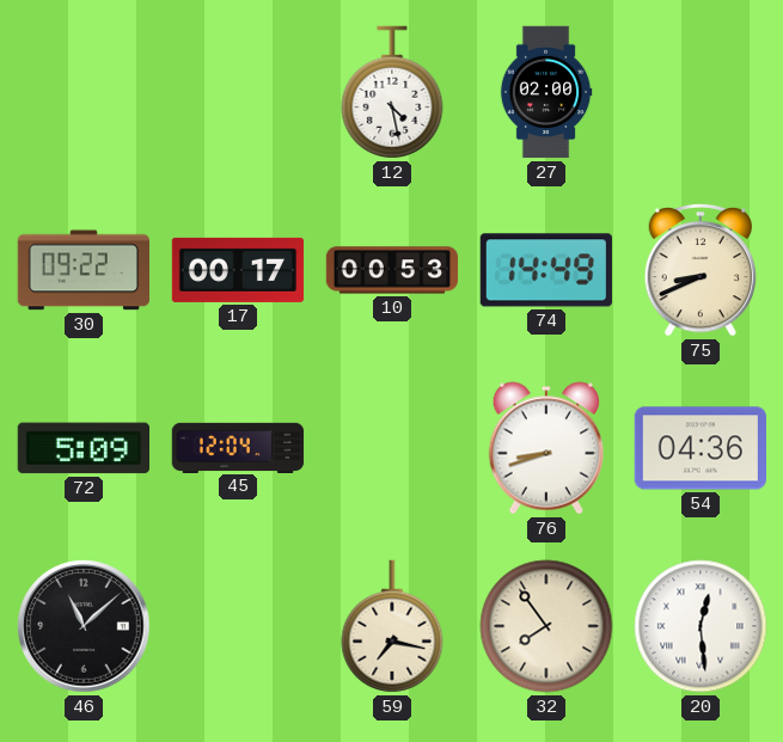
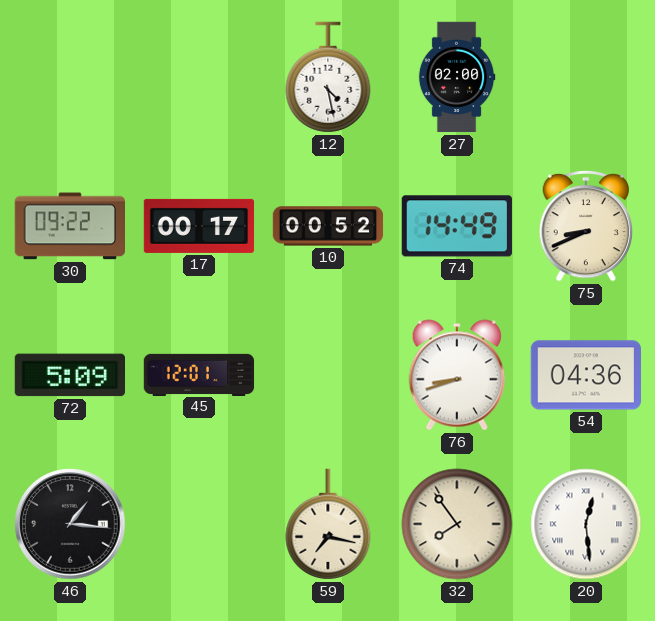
10: 00:53 -> 00:52
45: 12:04 -> 12:01
46: 11:08 -> 1:16
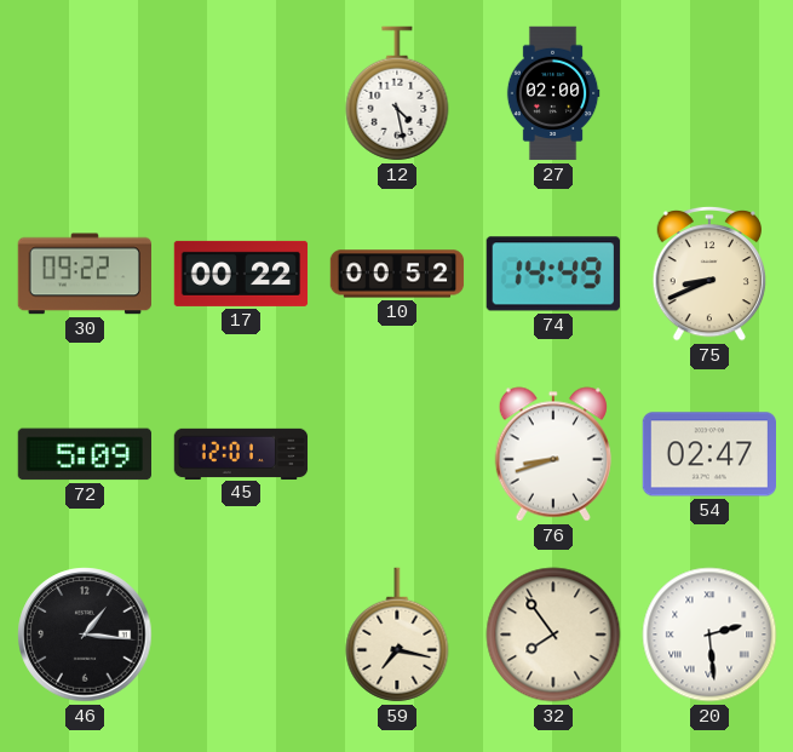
17: 00:17 -> 00:22
54: 04:36 -> 02:47
20: 12:29 -> 2:29
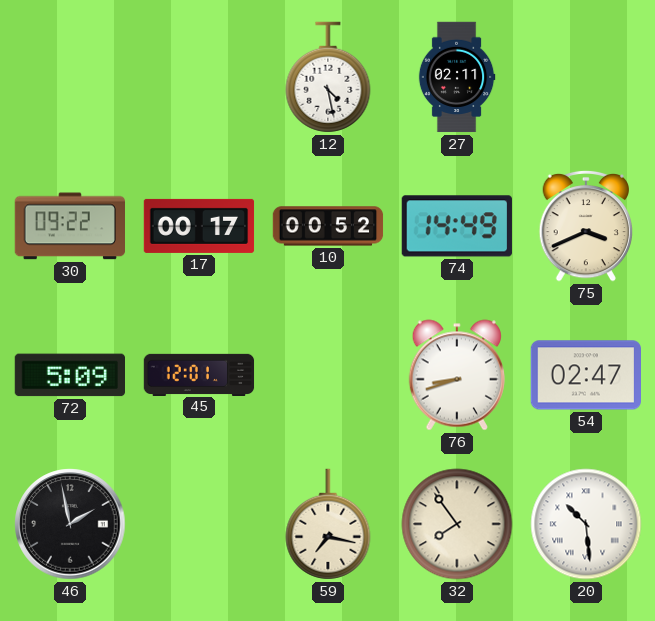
27: 02:00 -> 02:11
17: 00:22 -> 00:17
75: 8:41 -> 3:41
46: 1:16 -> 1:58
20: 2:29 -> 10:29
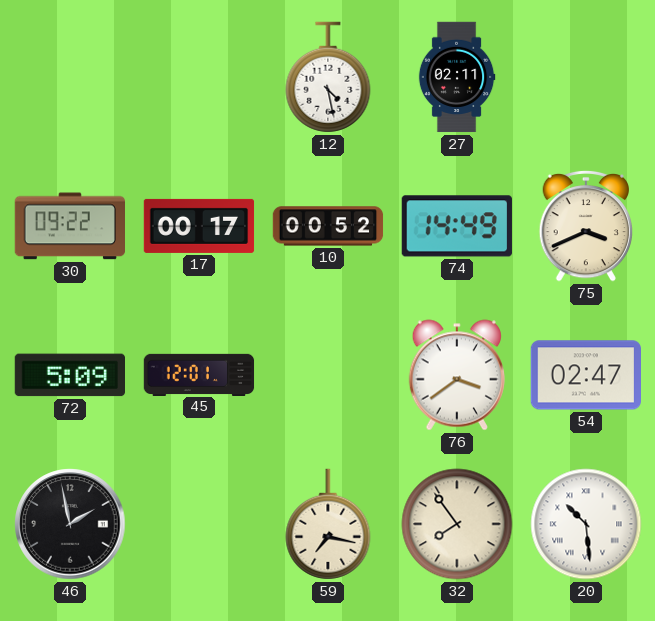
76: 8:42 -> 3:39
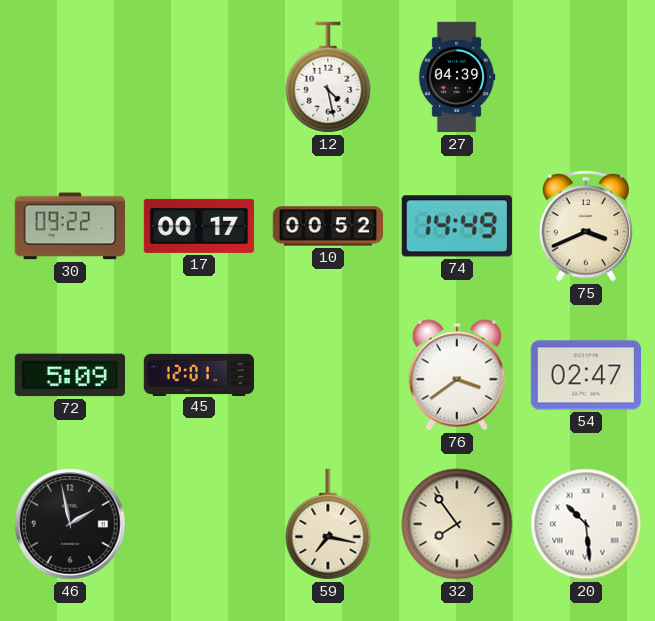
27: 02:11 -> 04:39
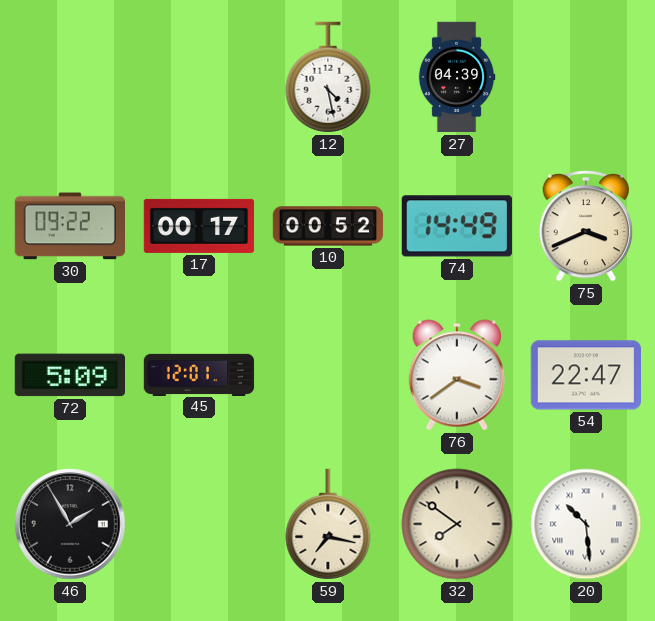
54: 02:47 -> 22:47
46: 1:58 -> 1:55
32: 7:54 -> 7:51
